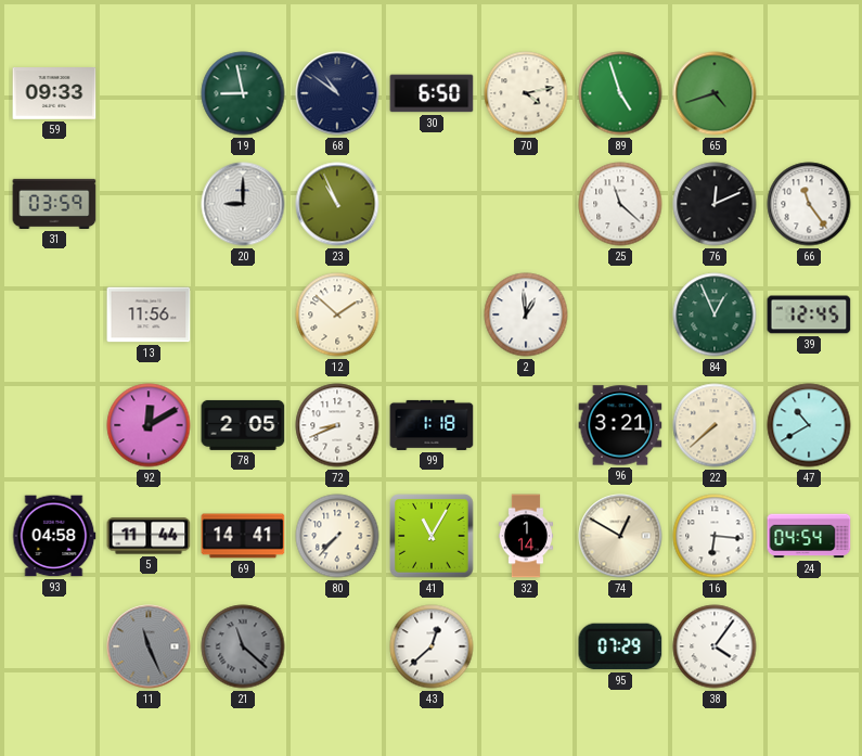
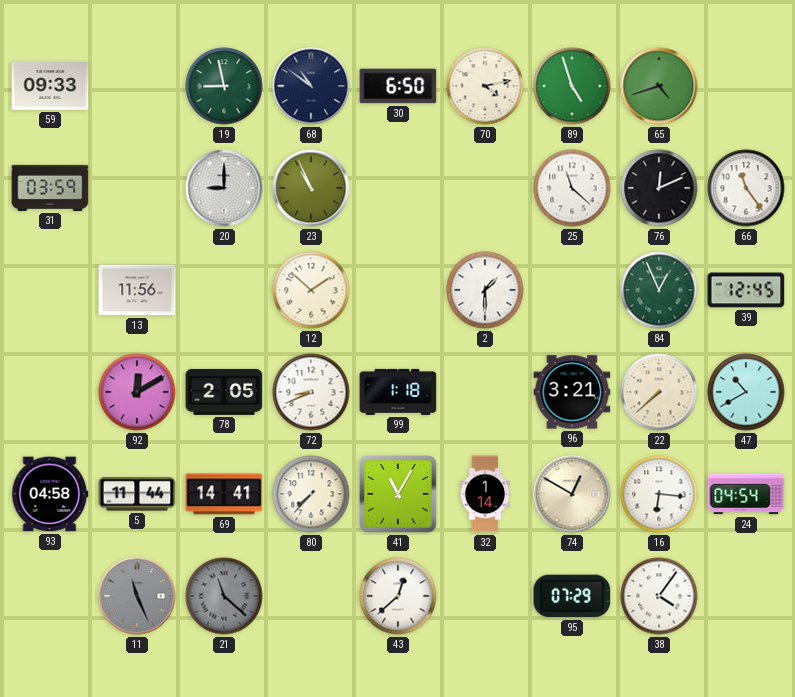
2: 12:59 -> 1:30
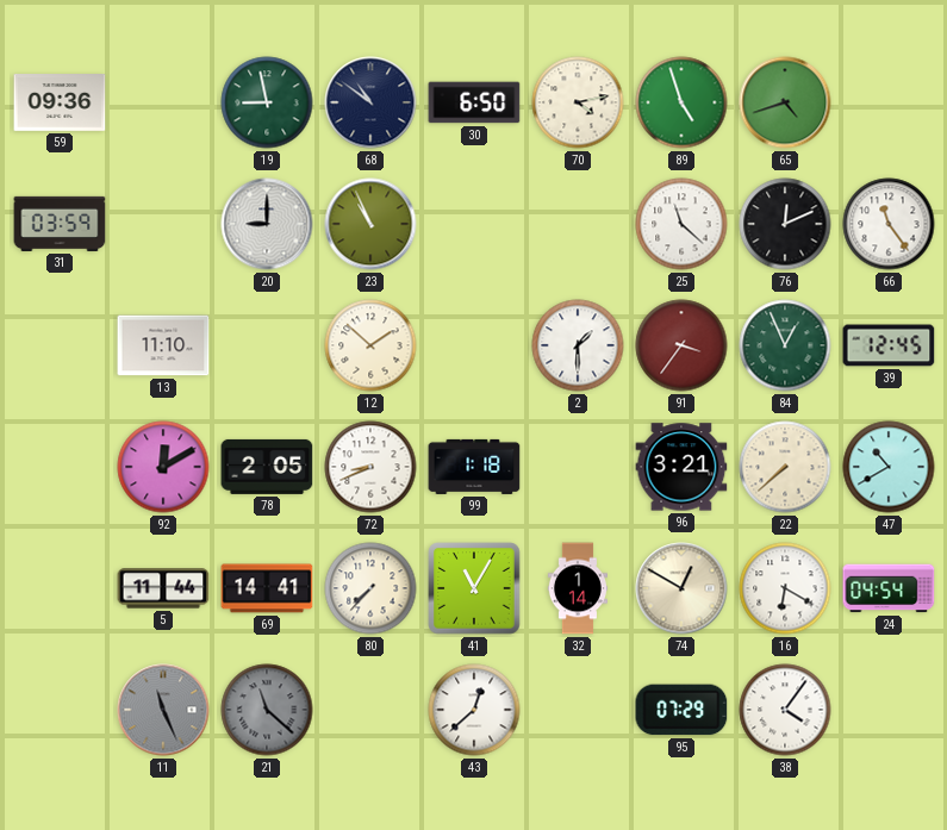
59: 09:33 -> 09:36
13: 11:56 -> 11:10
91: none -> 3:36
93: 04:58 -> none
16: 6:16 -> 6:20
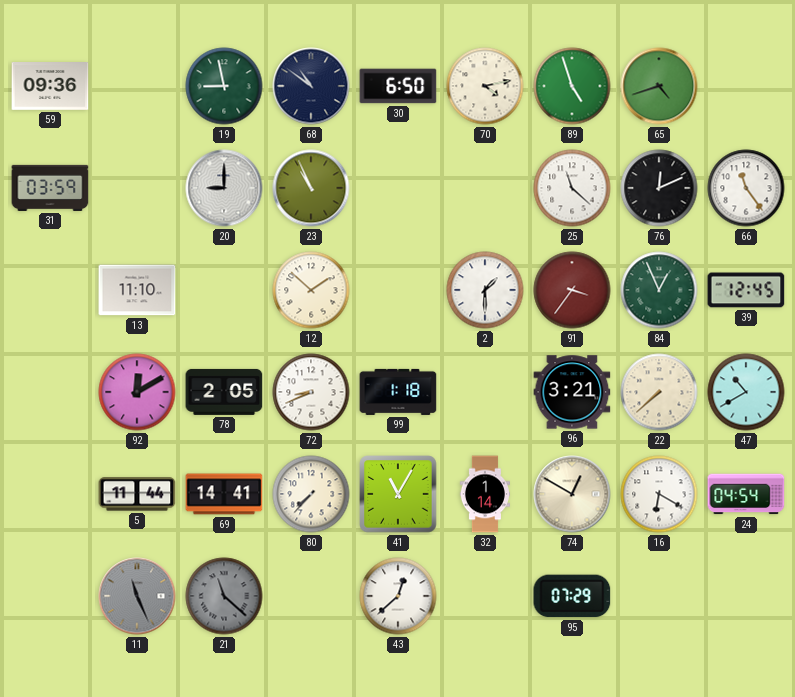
38: 4:06 -> none
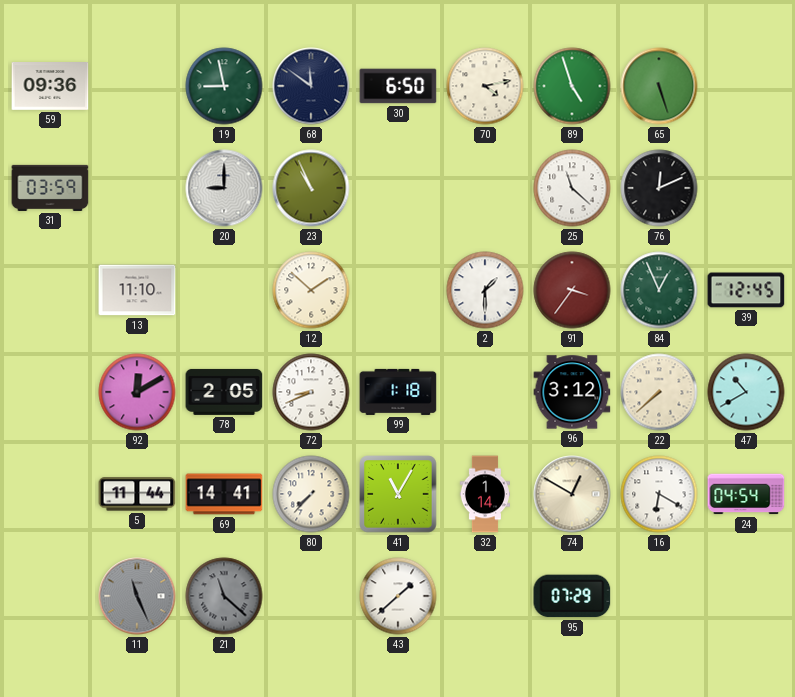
68: 10:51 -> 11:51
65: 4:42 -> 5:27
66: 11:24 -> none
96: 3:21 -> 3:12
43: 12:38 -> 1:38
